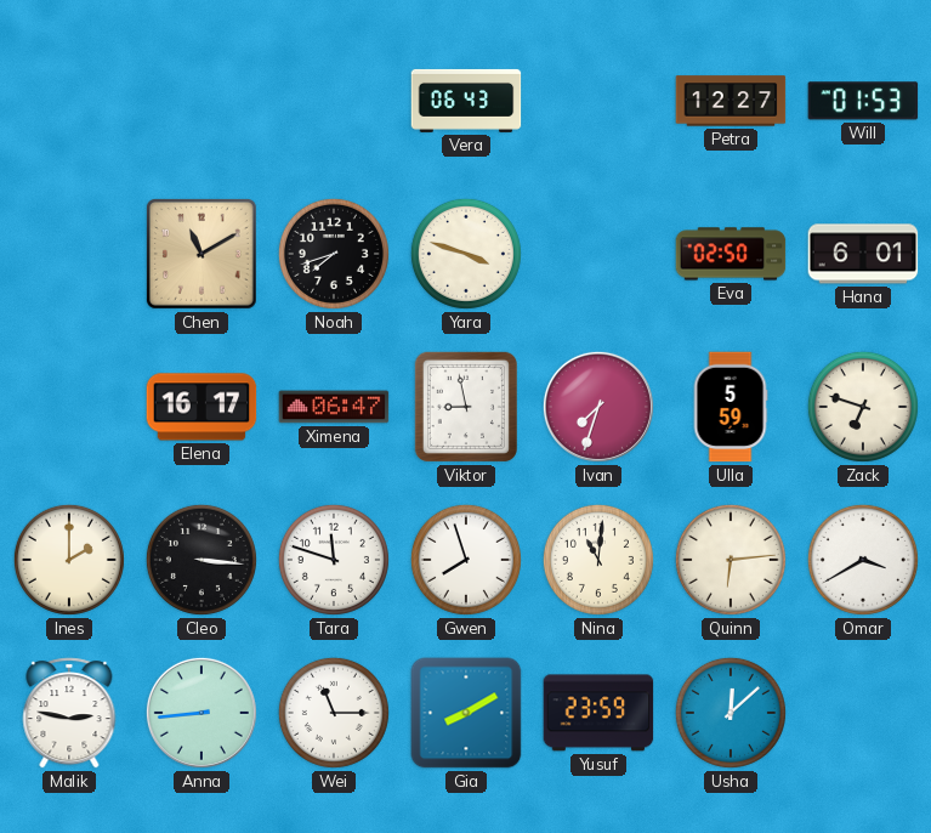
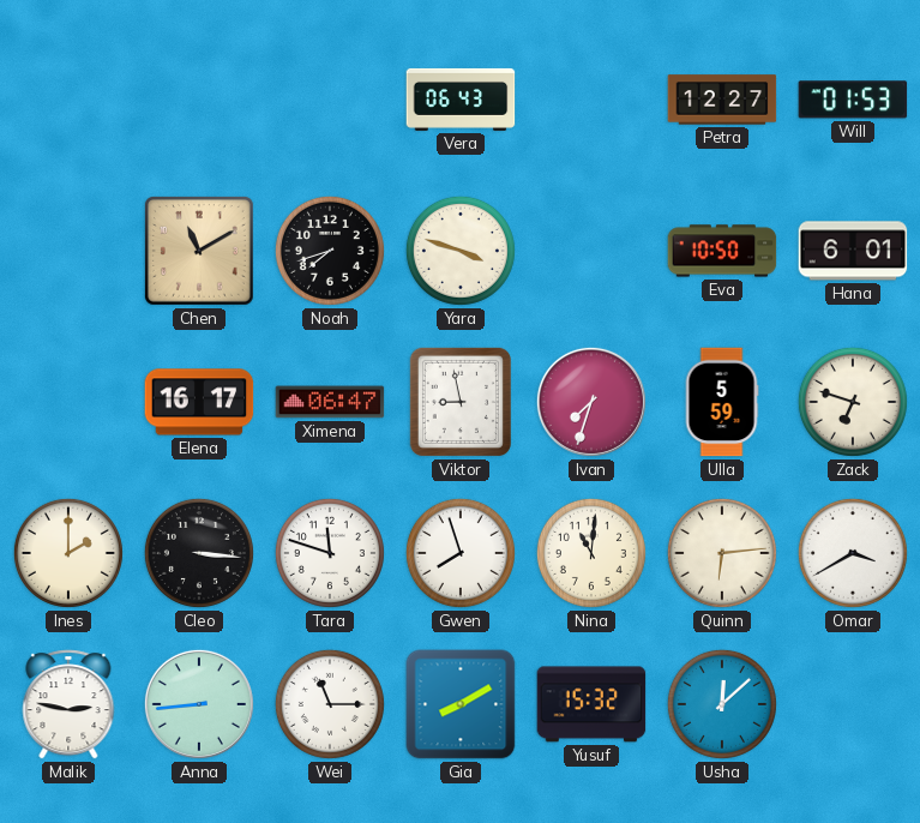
Eva: 02:50 -> 10:50
Yusuf: 23:59 -> 15:32
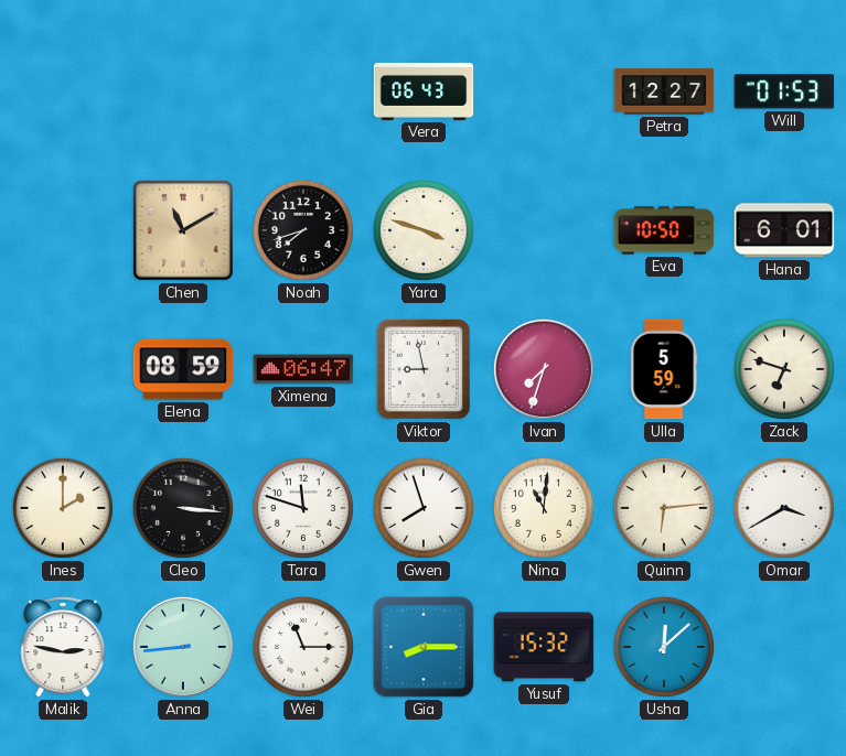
Elena: 16:17 -> 08:59
Gia: 8:10 -> 8:15
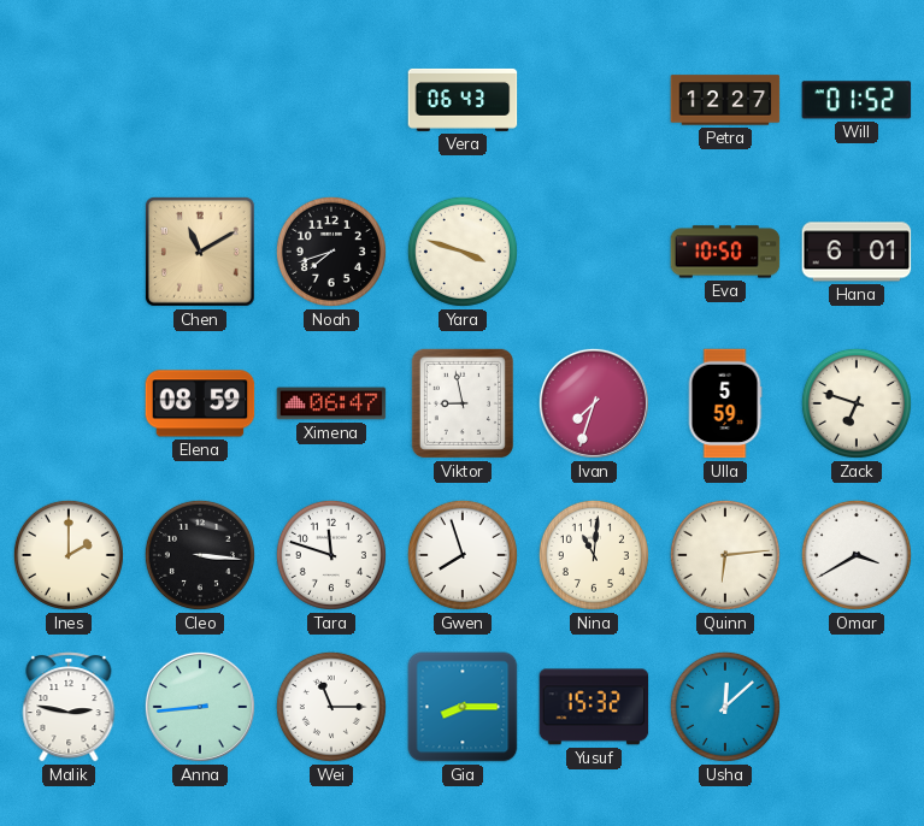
Will: 01:53 -> 01:52
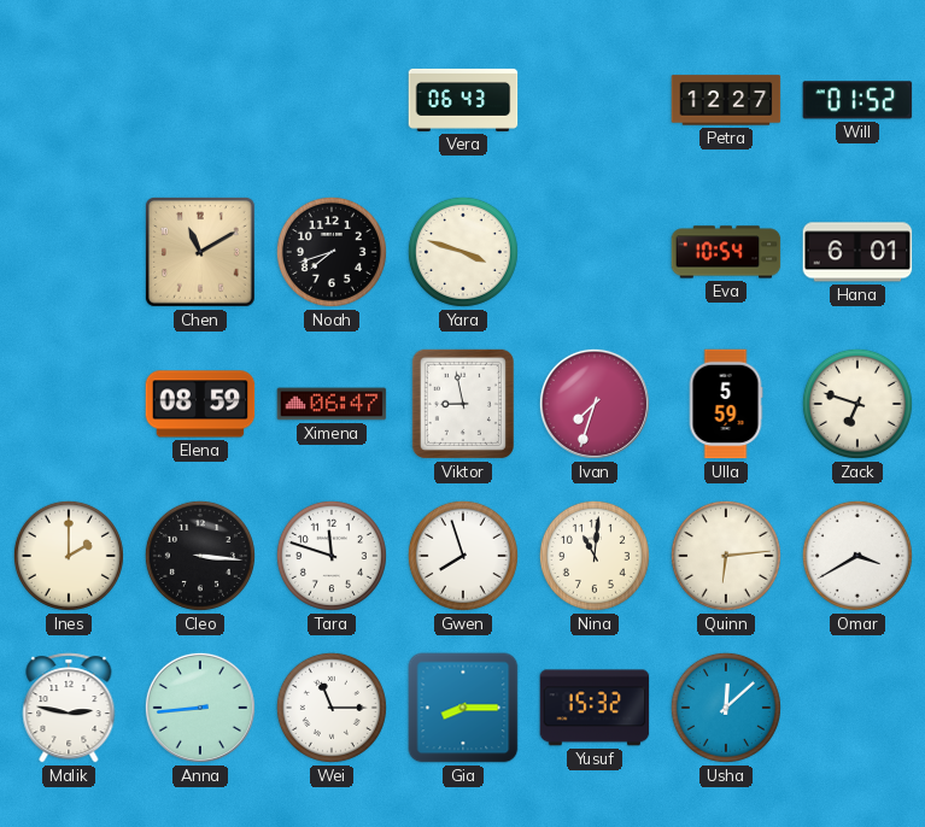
Eva: 10:50 -> 10:54
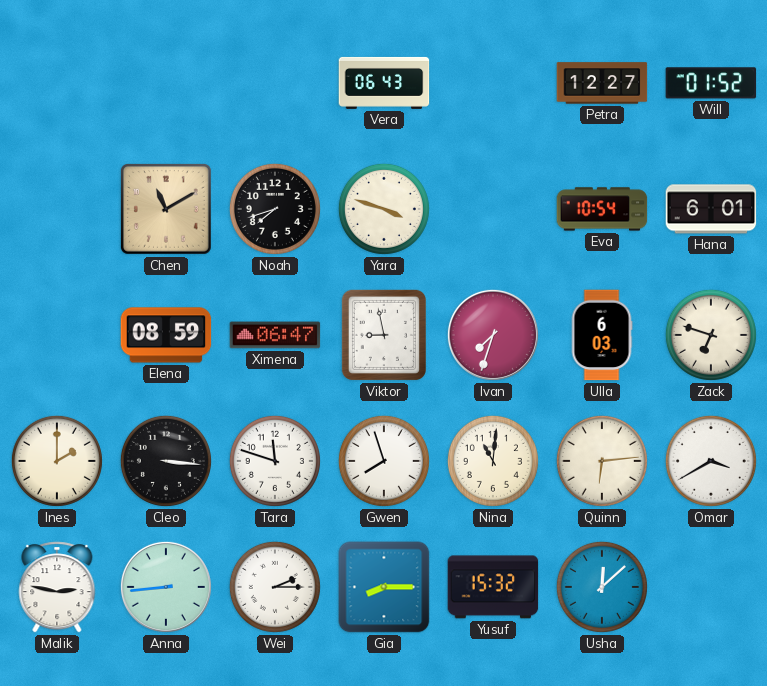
Ulla: 5:59 -> 6:03
Wei: 11:15 -> 2:15
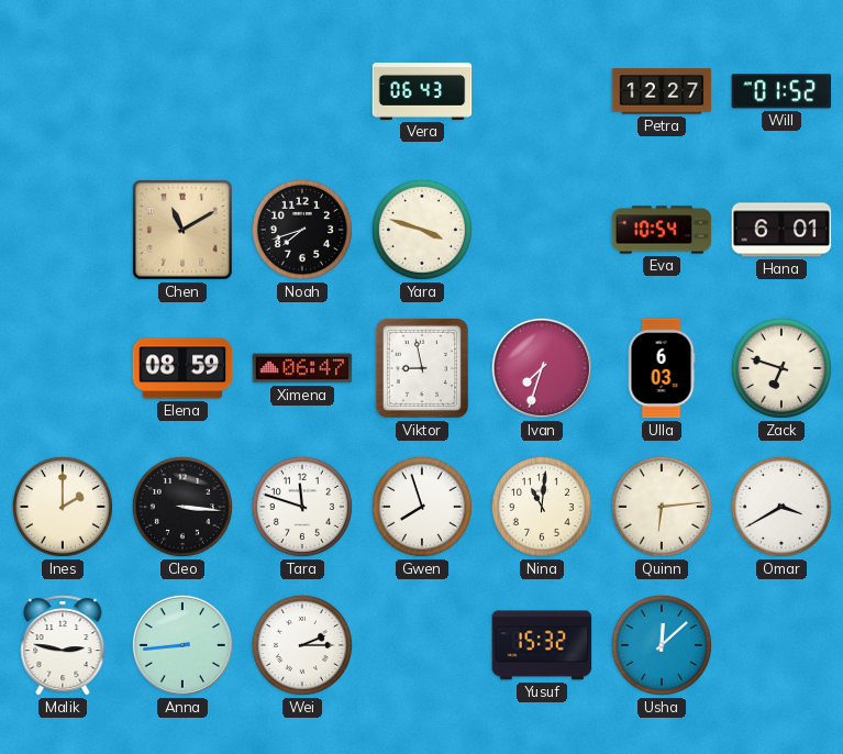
Gia: 8:15 -> none
